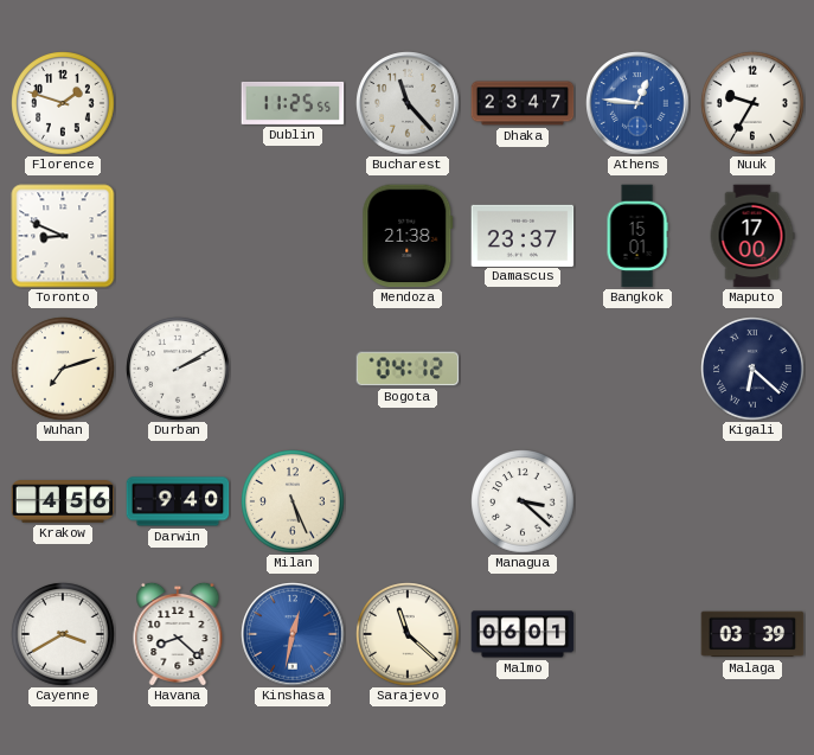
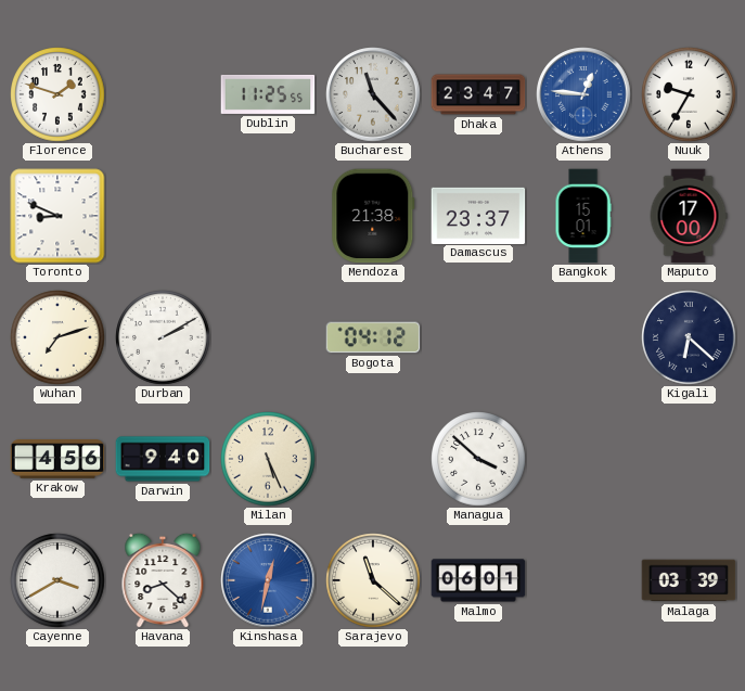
Managua: 3:22 -> 3:52
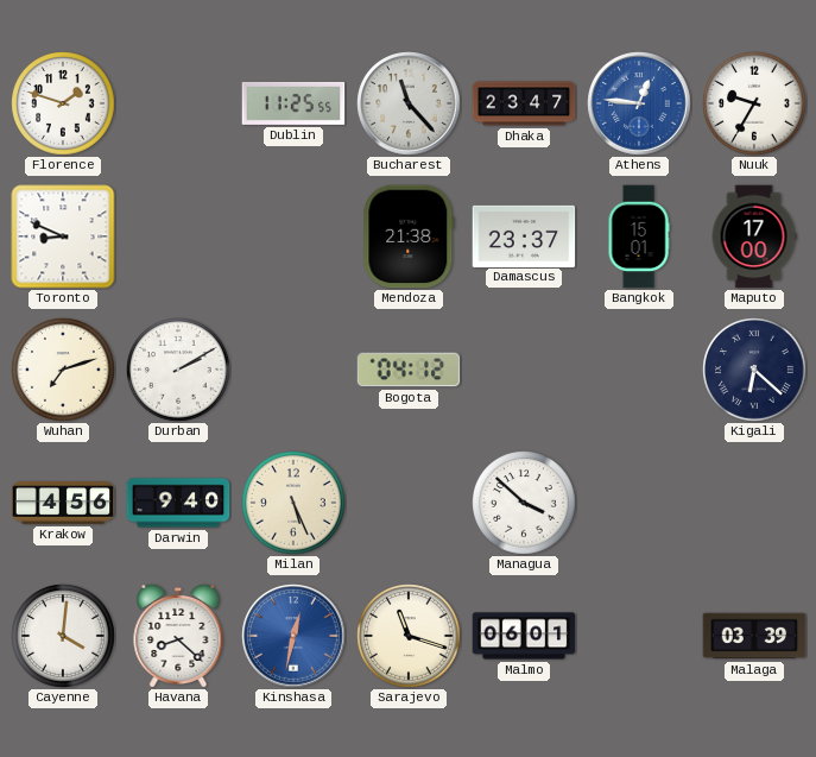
Cayenne: 3:40 -> 4:01
Sarajevo: 11:22 -> 11:18
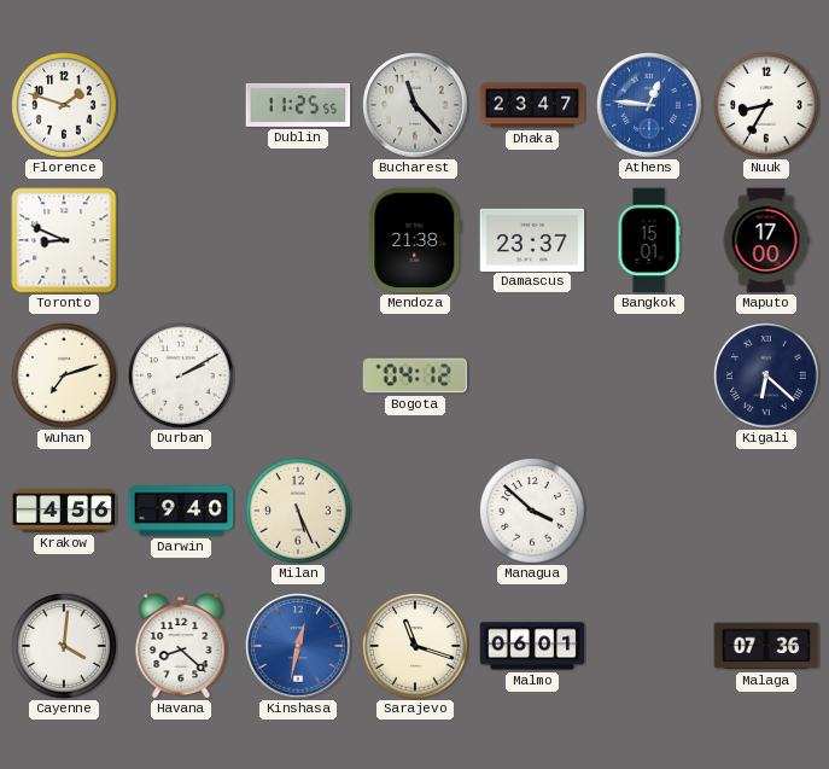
Nuuk: 9:35 -> 8:35
Malaga: 03:39 -> 07:36
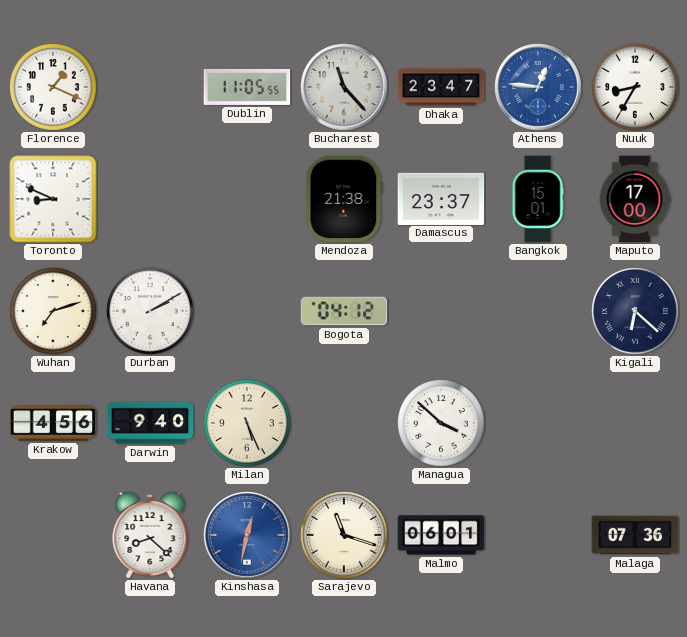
Florence: 1:48 -> 1:19
Dublin: 11:25 -> 11:05
Cayenne: 4:01 -> none
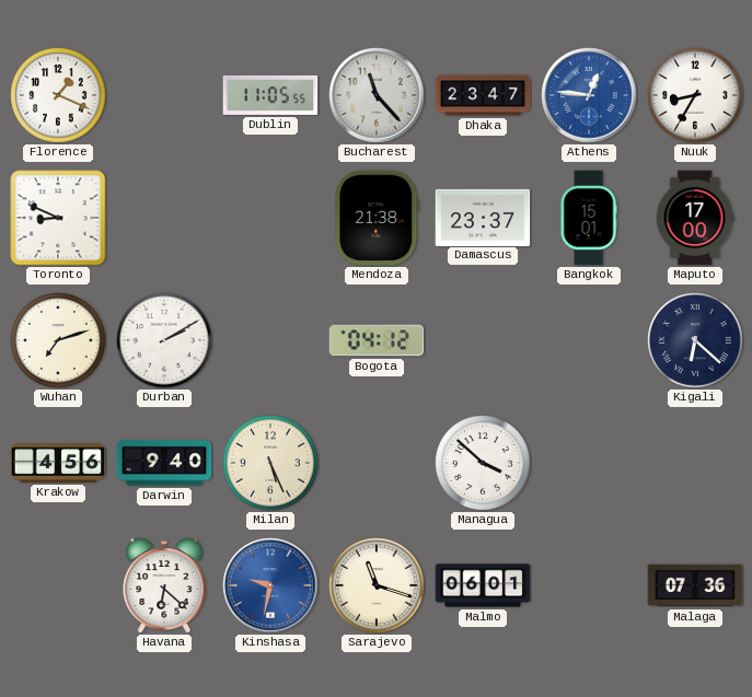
Havana: 8:22 -> 6:22
Kinshasa: 12:32 -> 9:32
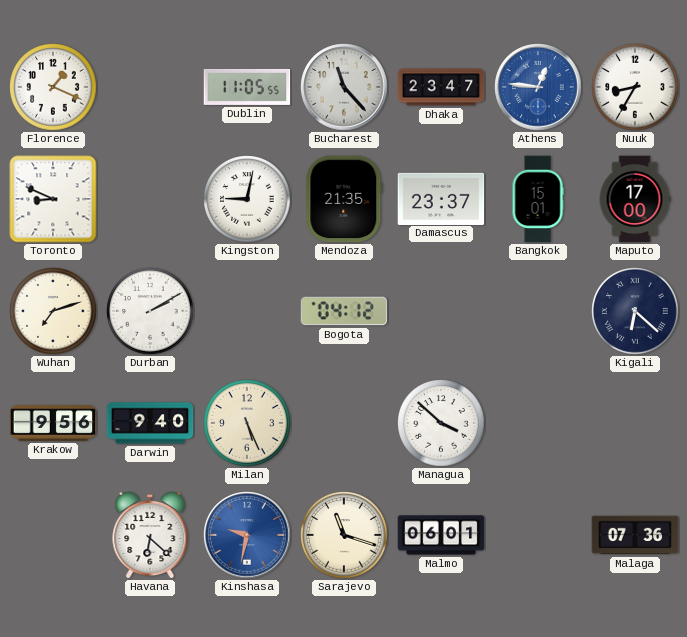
Kingston: none -> 9:02
Mendoza: 21:38 -> 21:35
Krakow: 4:56 -> 9:56
